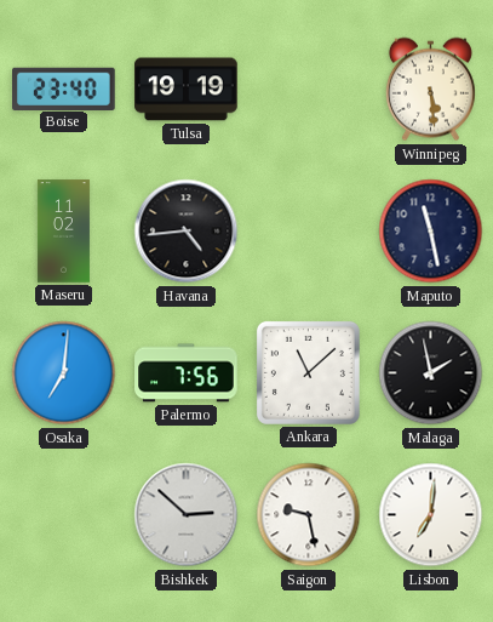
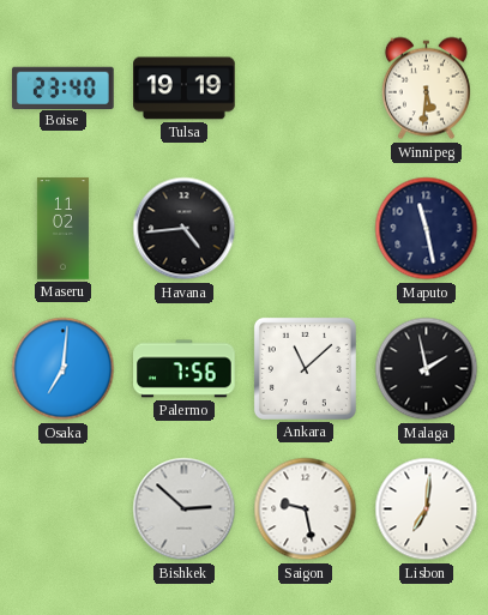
Winnipeg: 5:29 -> 5:31
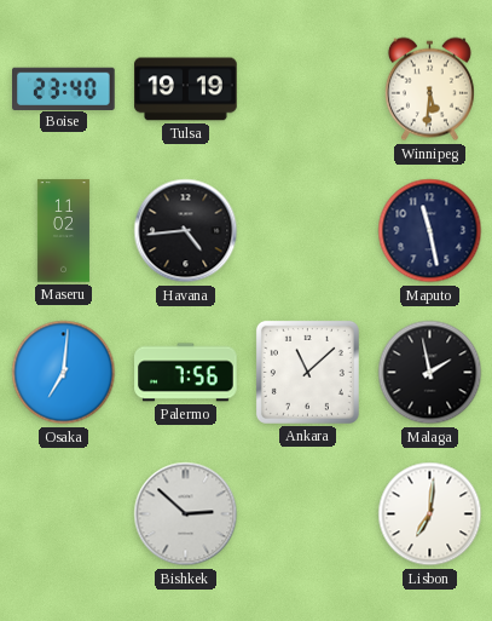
Saigon: 9:28 -> none
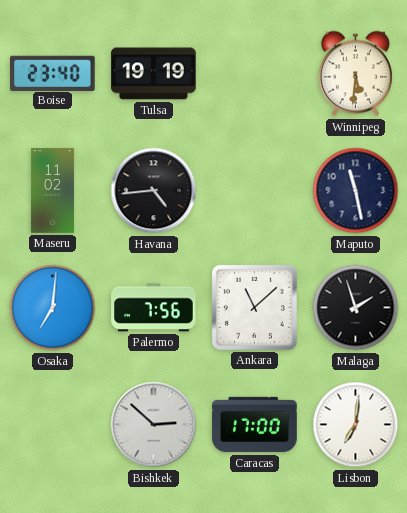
Malaga: 1:58 -> 1:57
Caracas: none -> 17:00
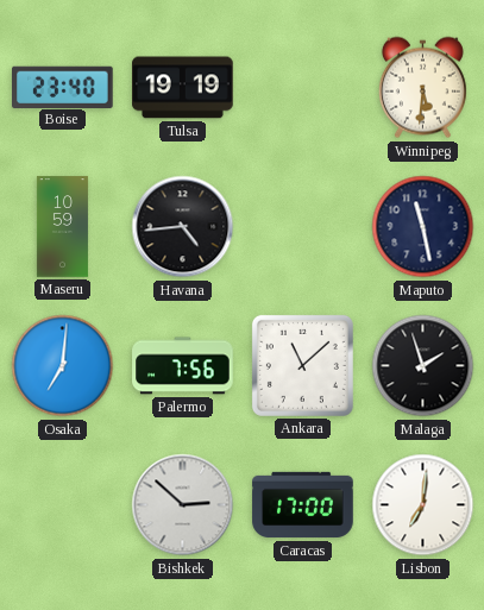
Maseru: 11:02 -> 10:59
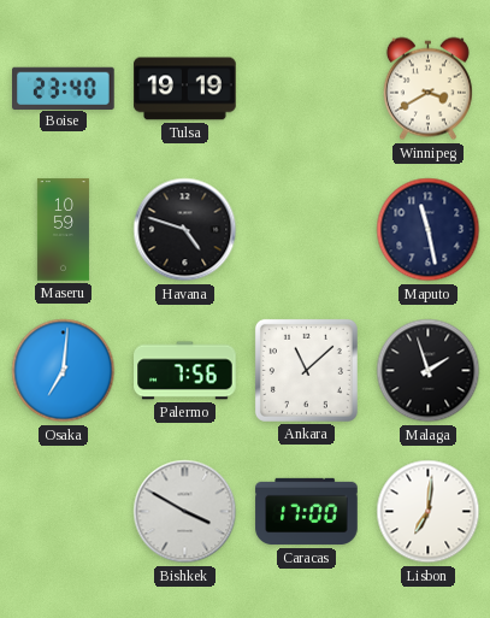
Winnipeg: 5:31 -> 3:40
Havana: 4:44 -> 4:48
Bishkek: 2:52 -> 3:50
